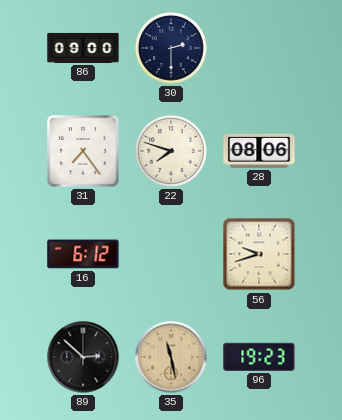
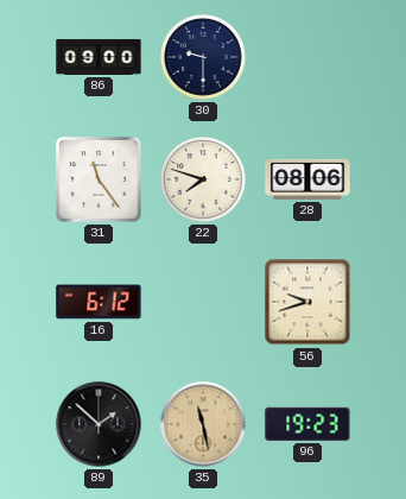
30: 2:30 -> 9:30
31: 7:24 -> 11:24
89: 2:52 -> 1:52
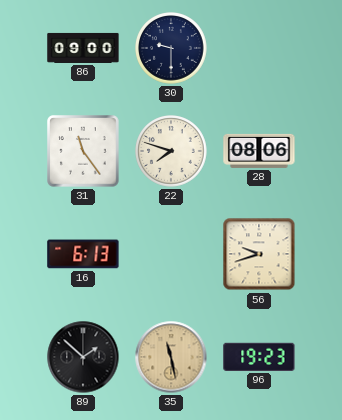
16: 6:12 -> 6:13
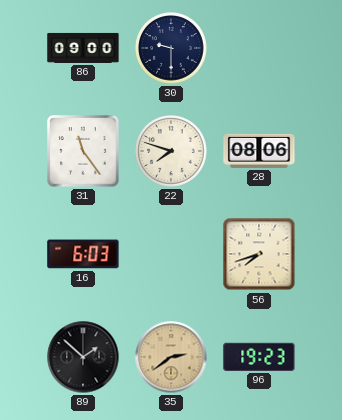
16: 6:13 -> 6:03
56: 9:42 -> 7:42
35: 11:28 -> 2:39
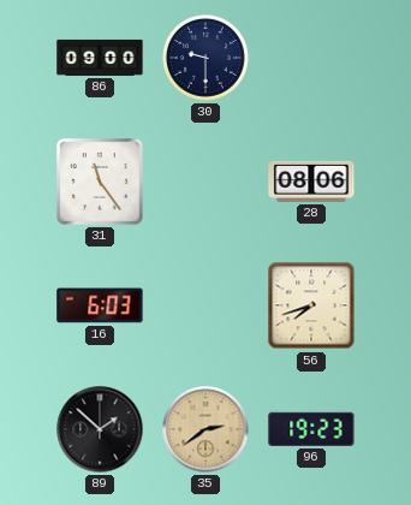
22: 7:48 -> none
